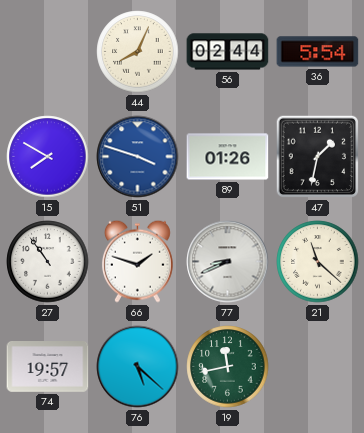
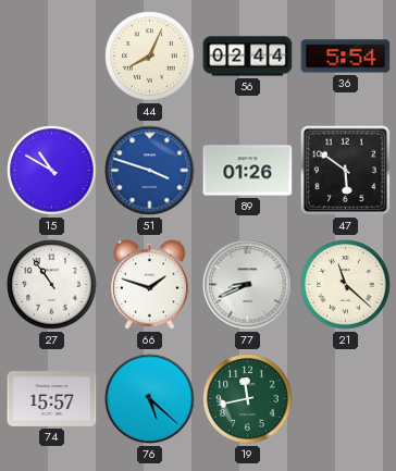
15: 7:50 -> 10:50
47: 1:32 -> 5:51
74: 19:57 -> 15:57
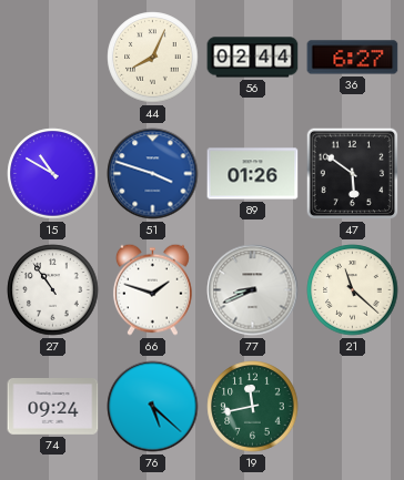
36: 5:54 -> 6:27
74: 15:57 -> 09:24
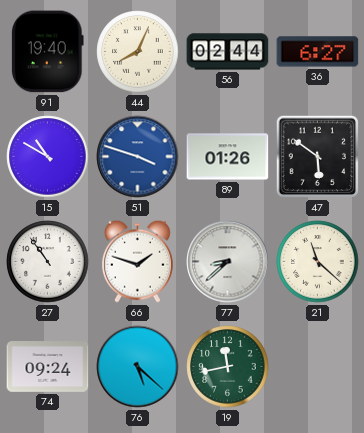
91: none -> 19:40
77: 8:41 -> 8:38
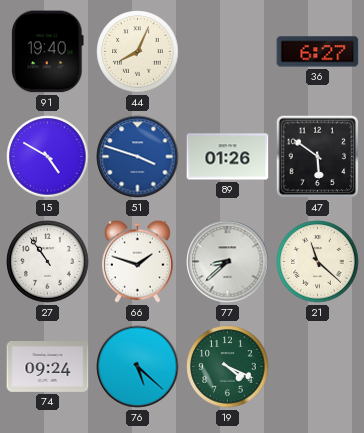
56: 02:44 -> none
15: 10:50 -> 4:50
19: 11:43 -> 4:19
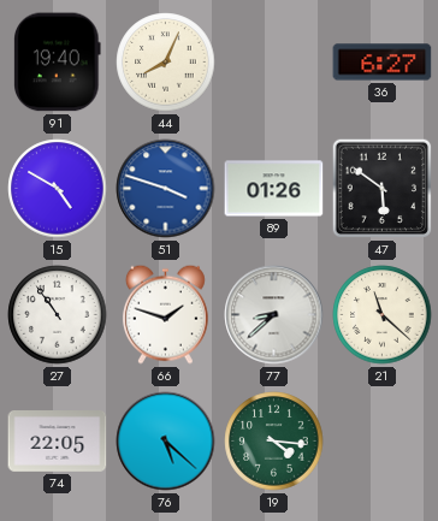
74: 09:24 -> 22:05
19: 4:19 -> 4:16
